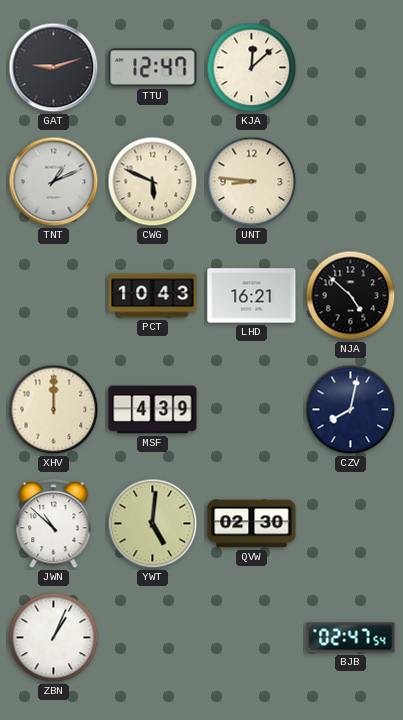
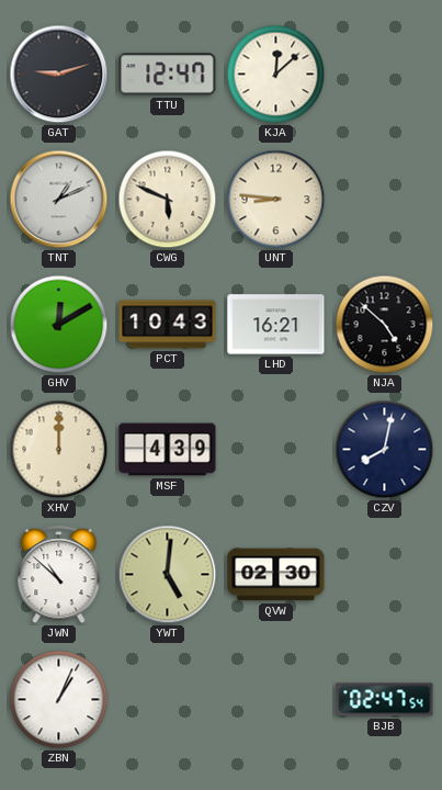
GHV: none -> 12:10
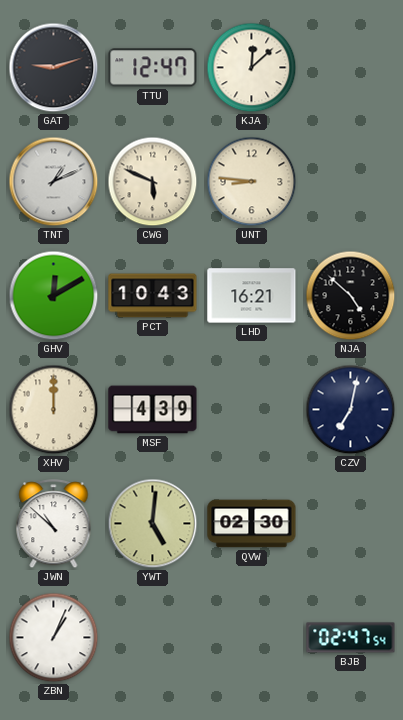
CZV: 8:02 -> 7:02
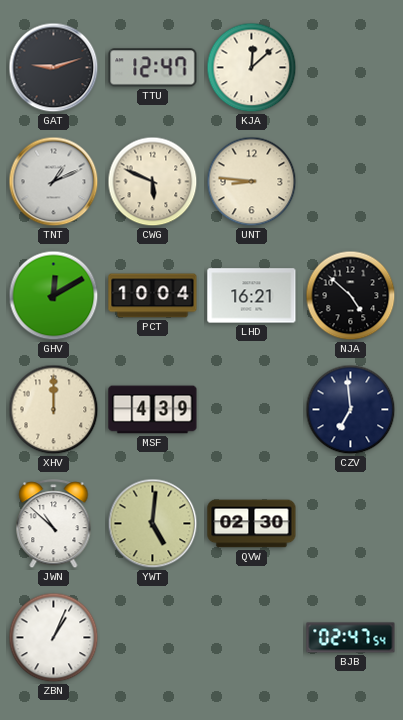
PCT: 10:43 -> 10:04
CZV: 7:02 -> 6:59
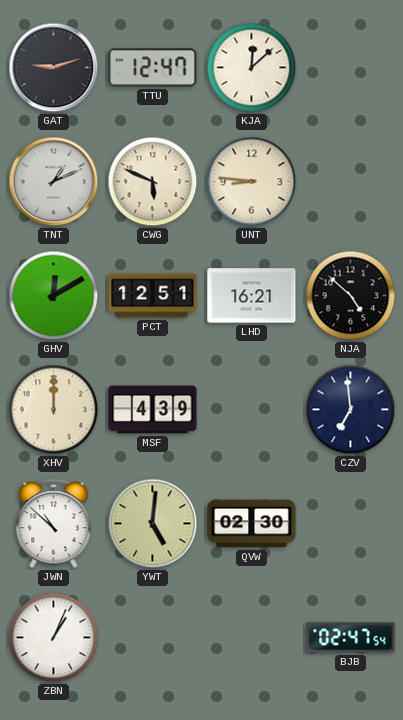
PCT: 10:04 -> 12:51
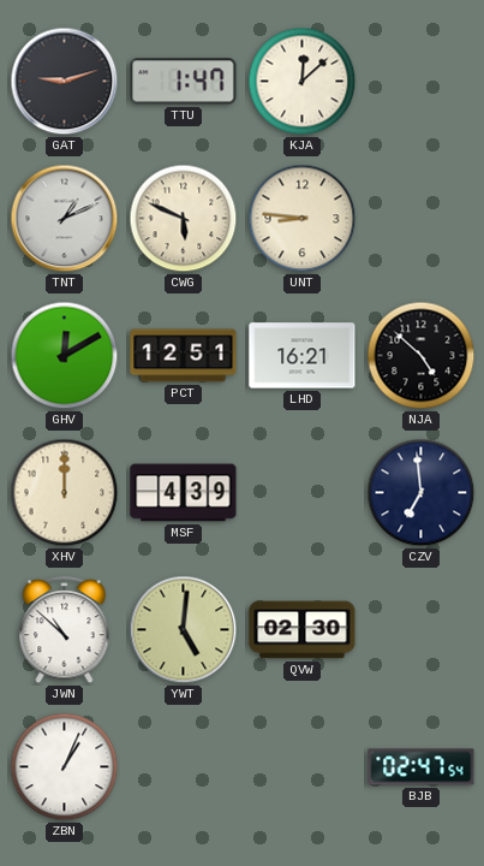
TTU: 12:47 -> 1:47
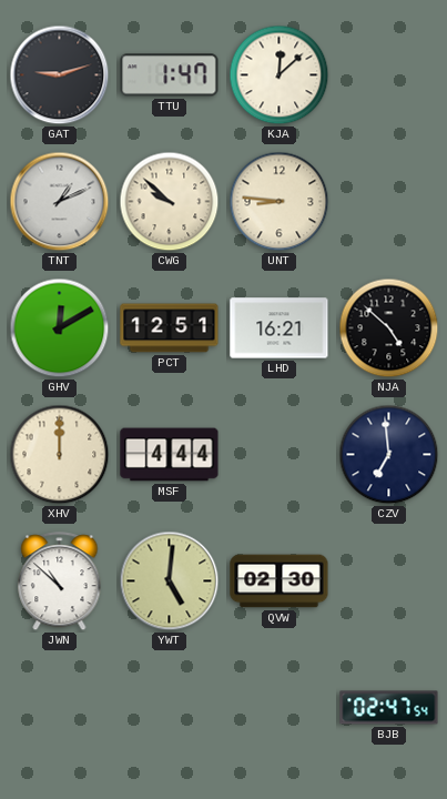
CWG: 5:49 -> 9:52
MSF: 4:39 -> 4:44
ZBN: 1:04 -> none
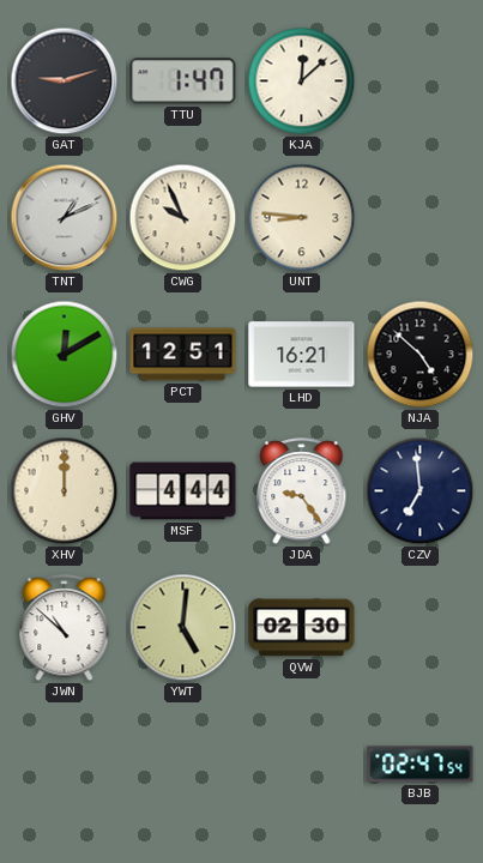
CWG: 9:52 -> 9:56
JDA: none -> 9:24
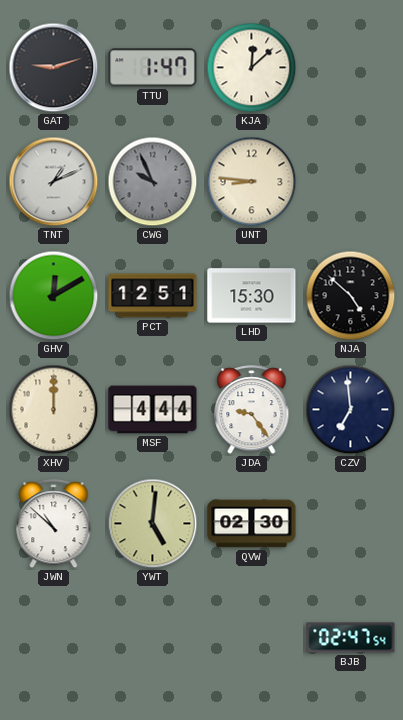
CWG dial: cream -> grey
LHD: 16:21 -> 15:30
